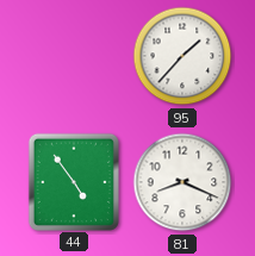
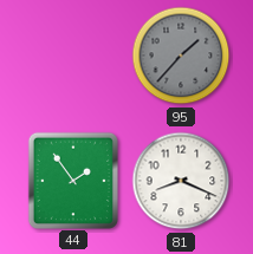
95 dial: white -> grey
44: 4:54 -> 1:54
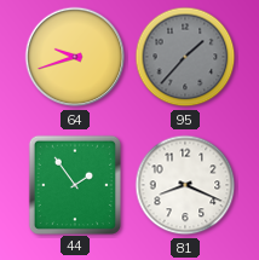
64: none -> 9:42
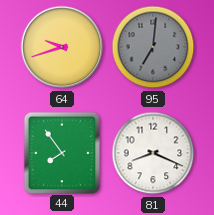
95: 1:37 -> 7:01
44: 1:54 -> 7:54
